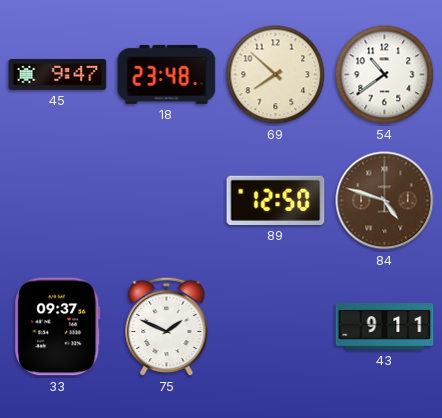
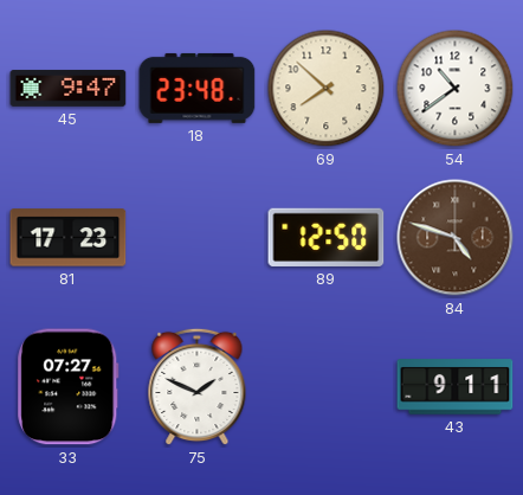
81: none -> 17:23
33: 09:37 -> 07:27
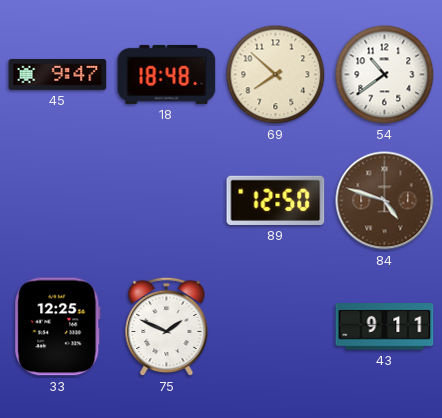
18: 23:48 -> 18:48
81: 17:23 -> none
33: 07:27 -> 12:25
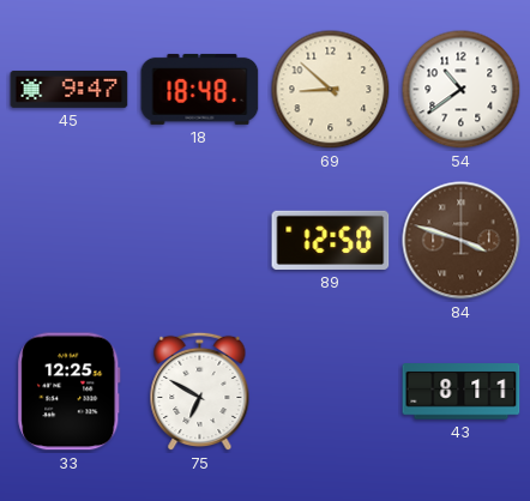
69: 7:52 -> 8:52
84: 4:48 -> 3:48
75: 1:49 -> 6:50
43: 9:11 -> 8:11
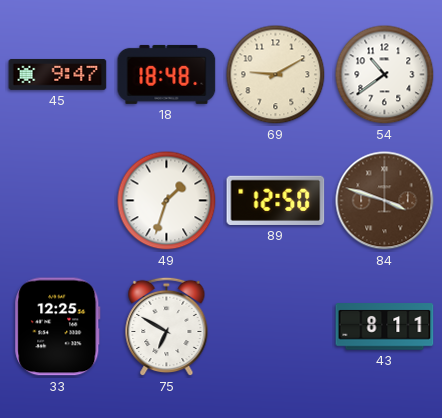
69: 8:52 -> 9:10
49: none -> 1:33
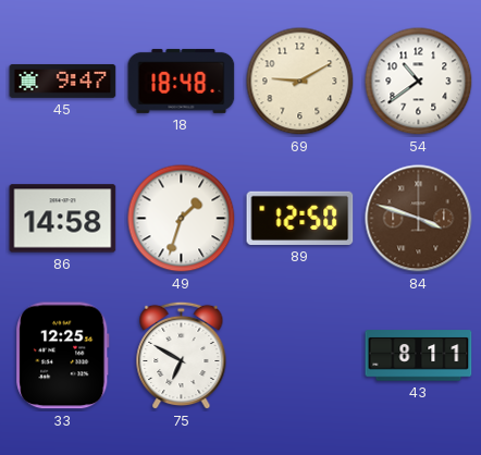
86: none -> 14:58
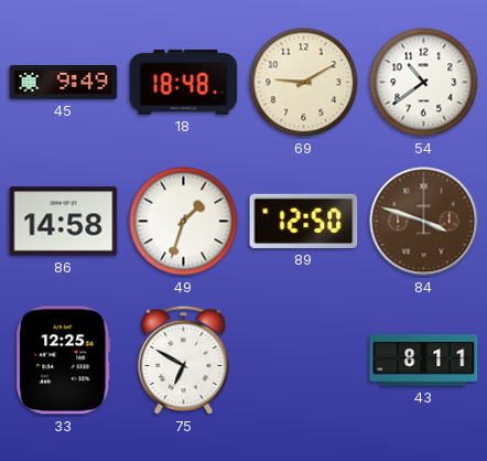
45: 9:47 -> 9:49
